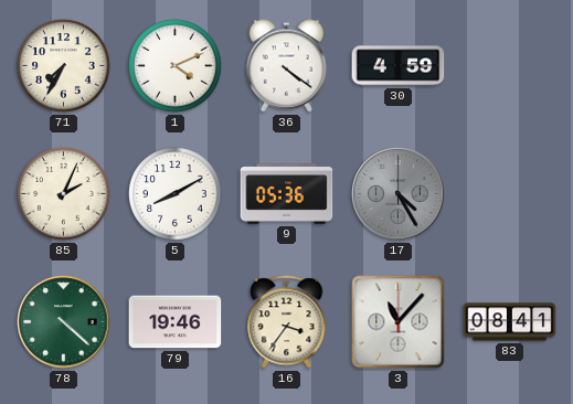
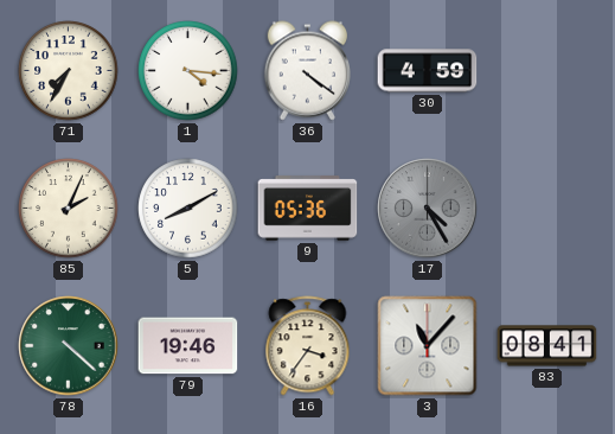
1: 4:11 -> 4:16
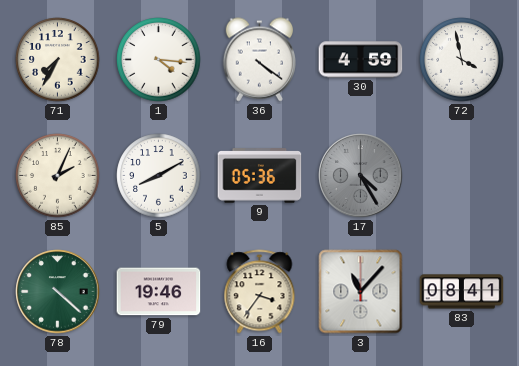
72: none -> 3:58
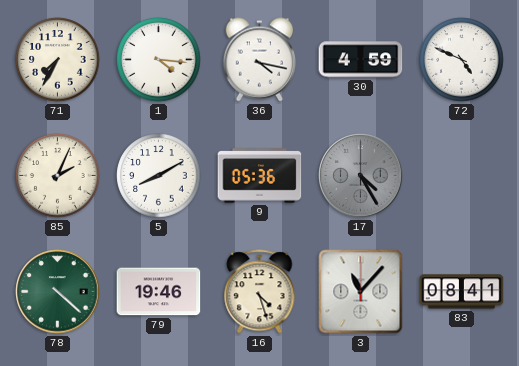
36: 4:21 -> 4:17
72: 3:58 -> 4:49
16: 3:36 -> 4:27
